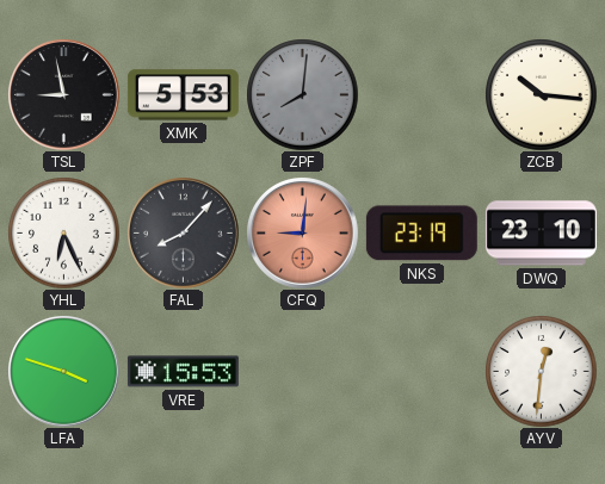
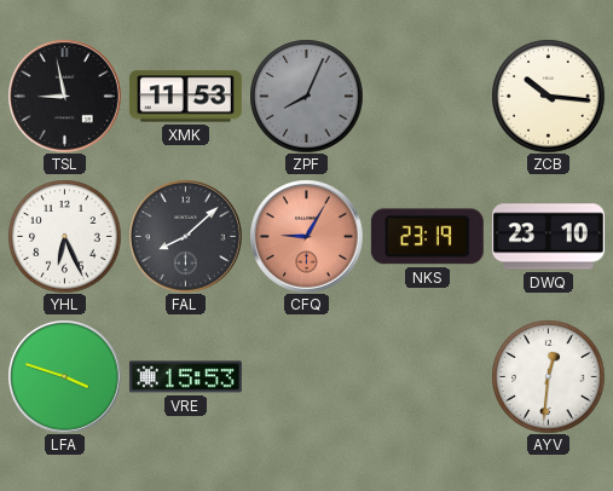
XMK: 5:53 -> 11:53
ZPF: 8:01 -> 8:04
FAL: 8:07 -> 8:08
CFQ: 9:01 -> 9:05
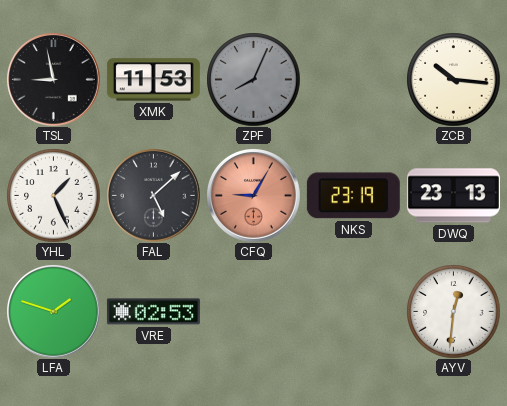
YHL: 6:26 -> 1:26
FAL: 8:08 -> 5:08
DWQ: 23:10 -> 23:13
LFA: 3:48 -> 1:48
VRE: 15:53 -> 02:53
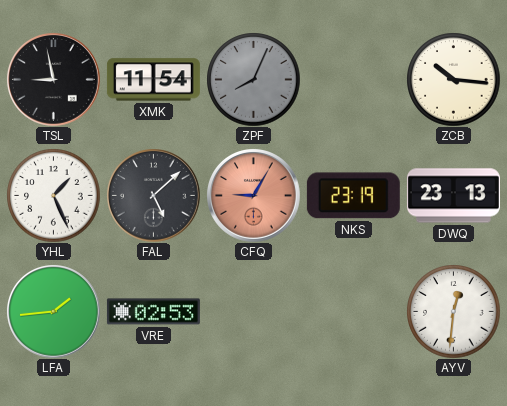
XMK: 11:53 -> 11:54
LFA: 1:48 -> 1:44
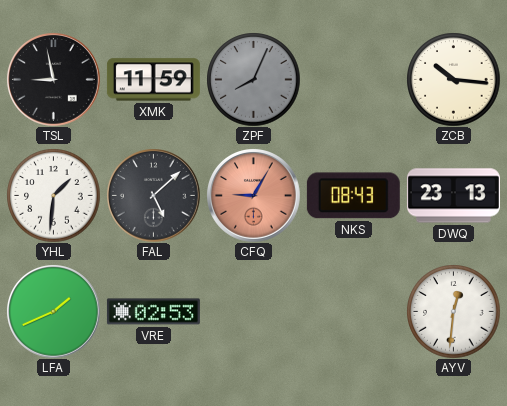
XMK: 11:54 -> 11:59
YHL: 1:26 -> 1:31
NKS: 23:19 -> 08:43
LFA: 1:44 -> 1:41
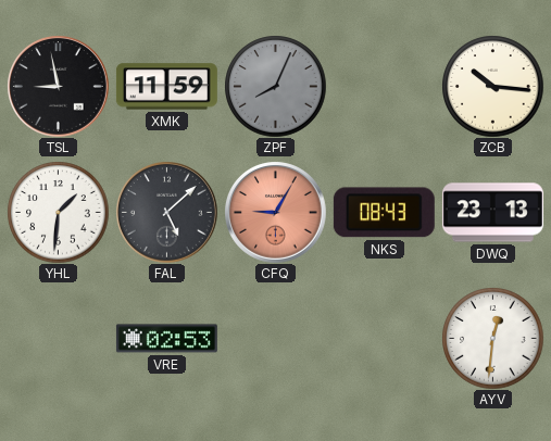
LFA: 1:41 -> none
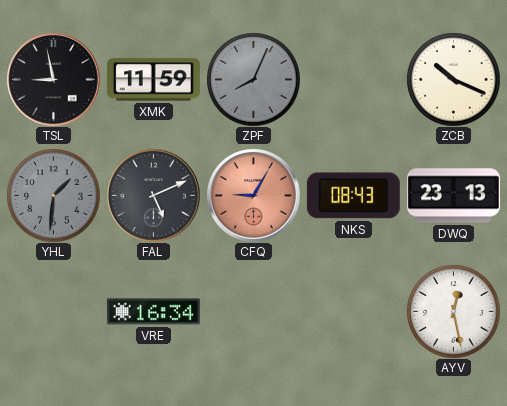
ZCB: 10:16 -> 10:19
YHL dial: white -> grey
FAL: 5:08 -> 5:11
VRE: 02:53 -> 16:34
AYV: 12:31 -> 12:28
